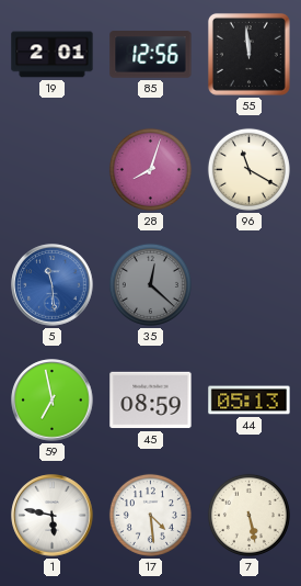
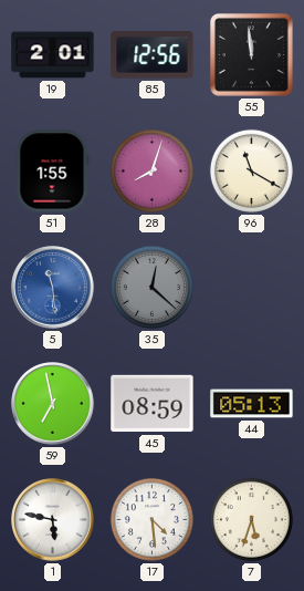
51: none -> 1:55
7: 5:28 -> 5:33
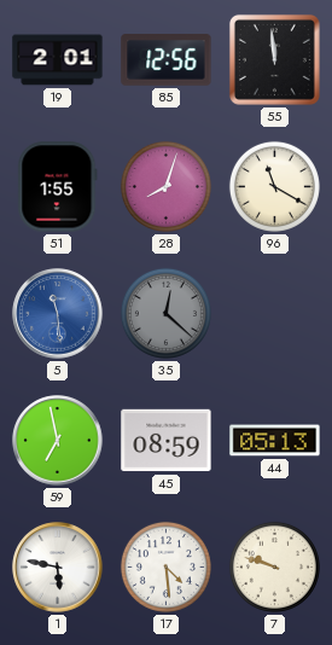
7: 5:33 -> 9:48
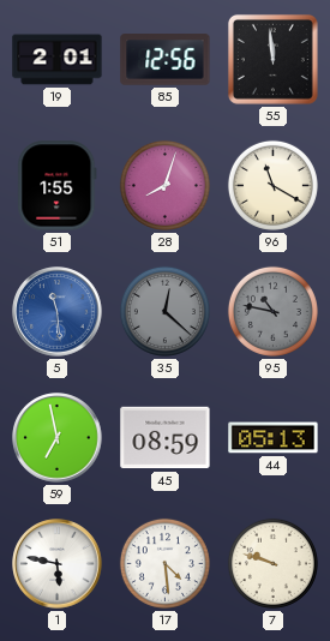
95: none -> 10:47
